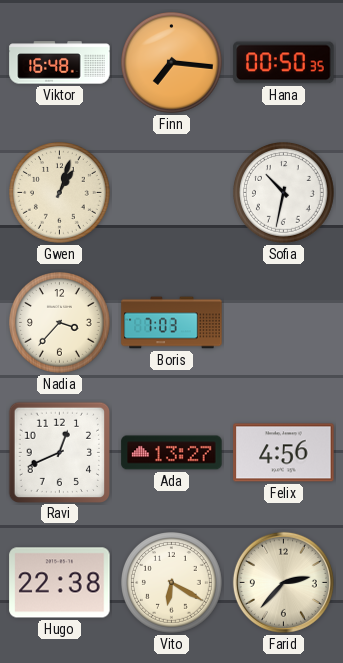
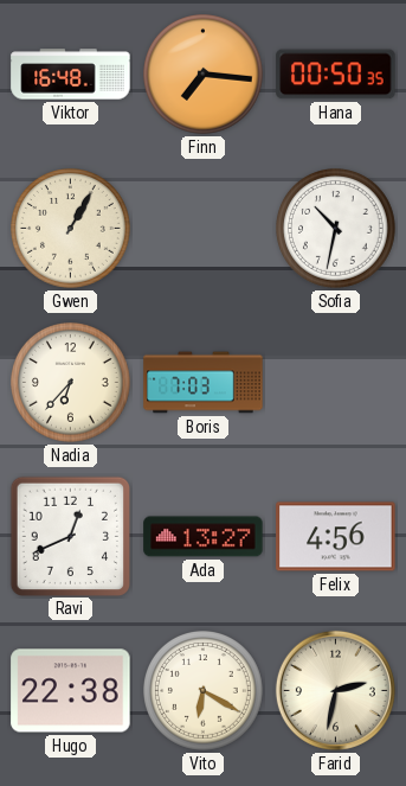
Gwen: 1:03 -> 1:05
Nadia: 3:37 -> 6:37
Farid: 2:37 -> 2:32
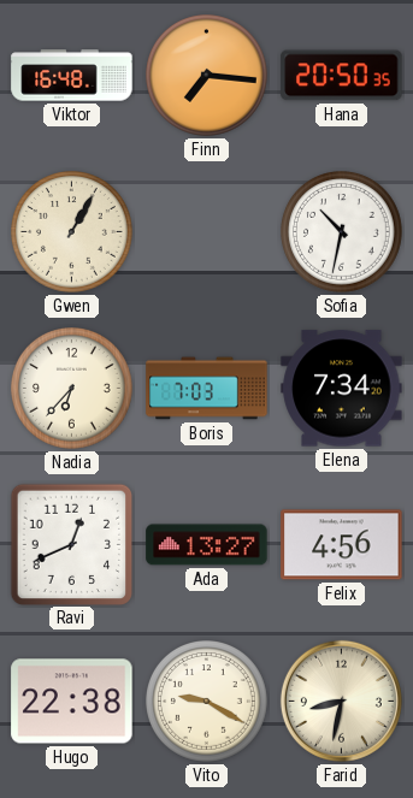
Hana: 00:50 -> 20:50
Elena: none -> 7:34
Vito: 6:20 -> 9:20
Farid: 2:32 -> 8:32
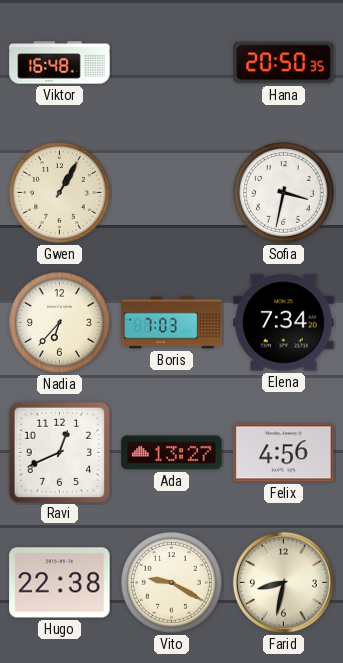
Finn: 7:16 -> none
Sofia: 10:32 -> 3:32
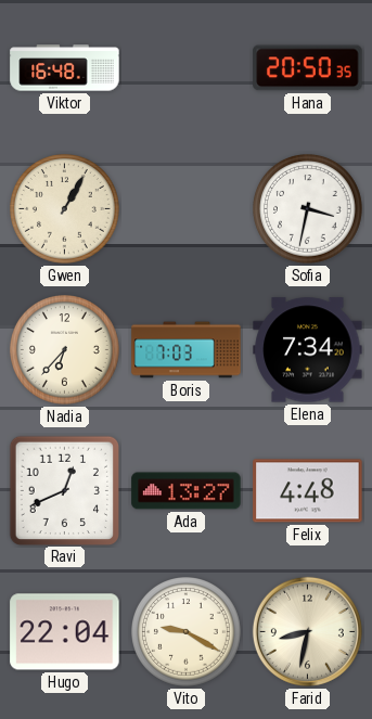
Felix: 4:56 -> 4:48
Hugo: 22:38 -> 22:04
